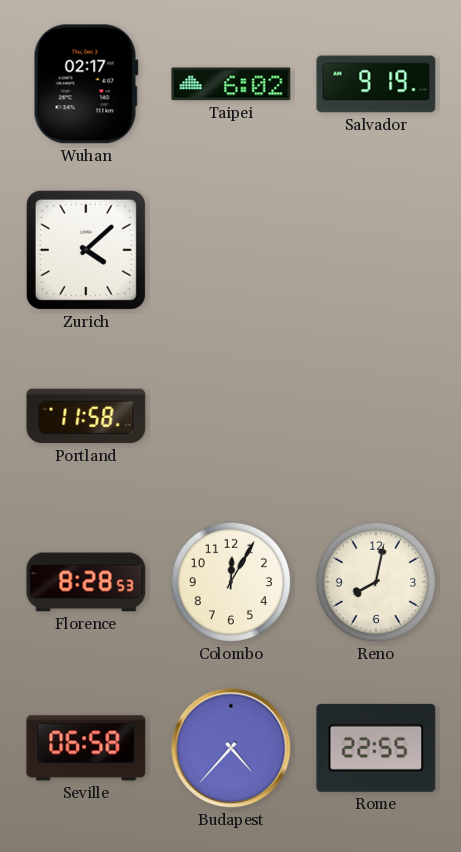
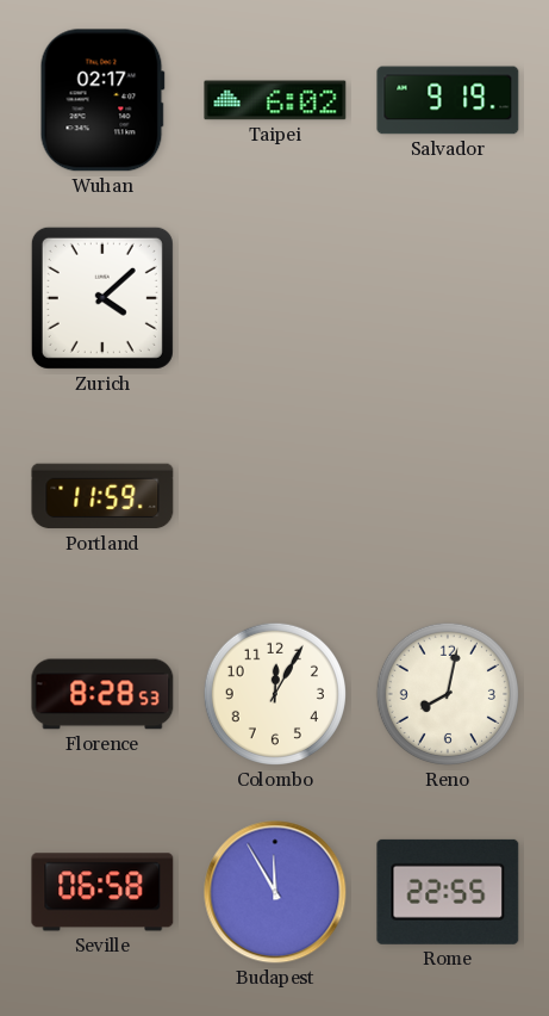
Portland: 11:58 -> 11:59
Budapest: 4:37 -> 11:55
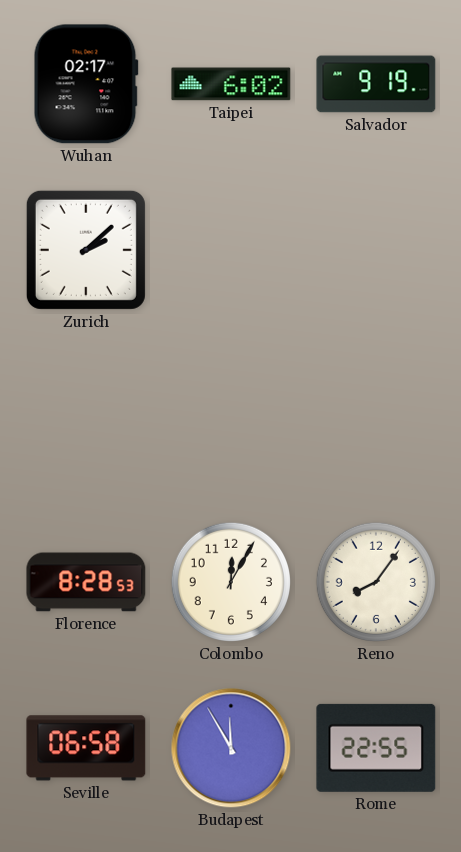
Zurich: 4:08 -> 2:08
Portland: 11:59 -> none
Reno: 8:02 -> 8:06
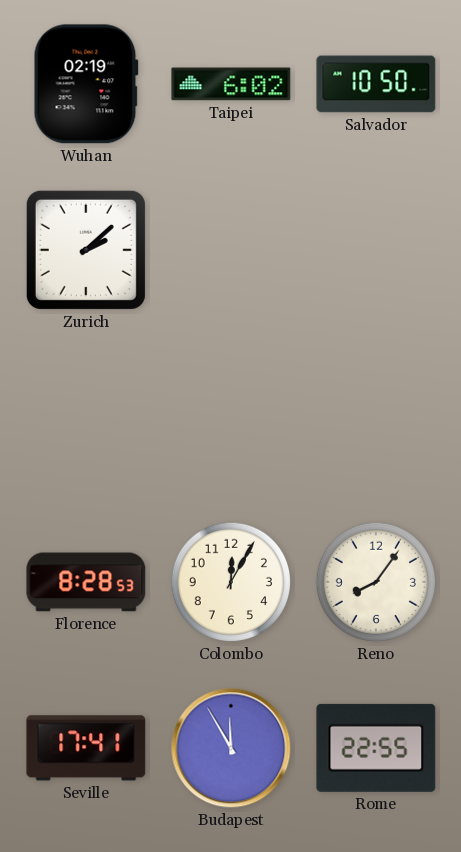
Wuhan: 02:17 -> 02:19
Salvador: 9:19 -> 10:50
Seville: 06:58 -> 17:41
